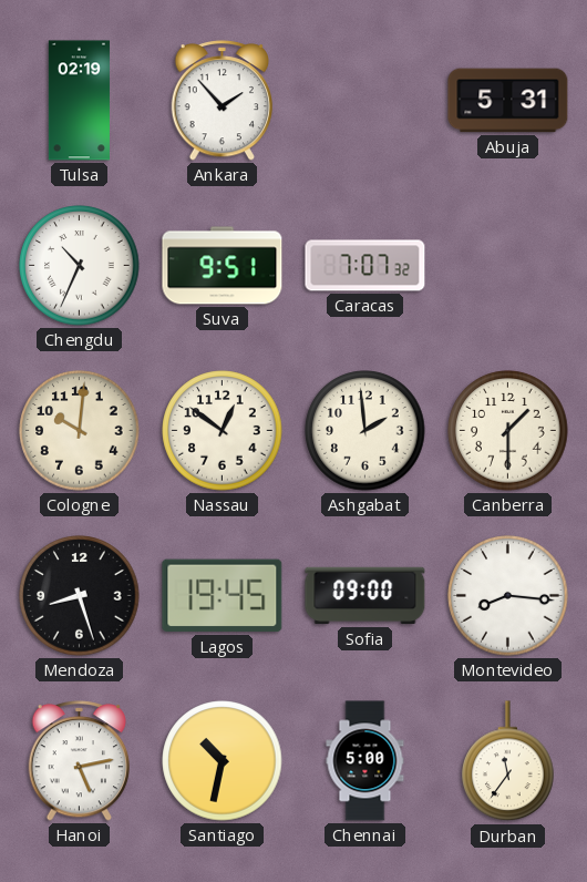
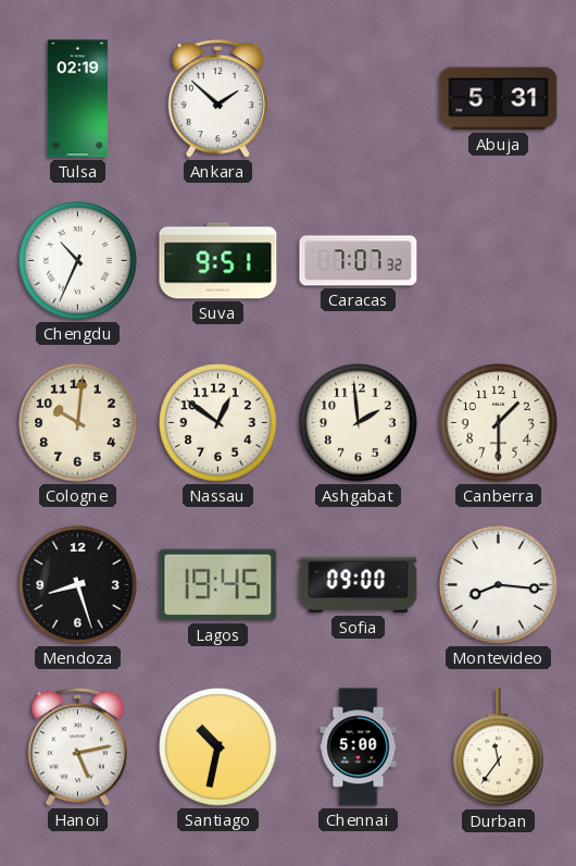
Ankara: 1:53 -> 1:52
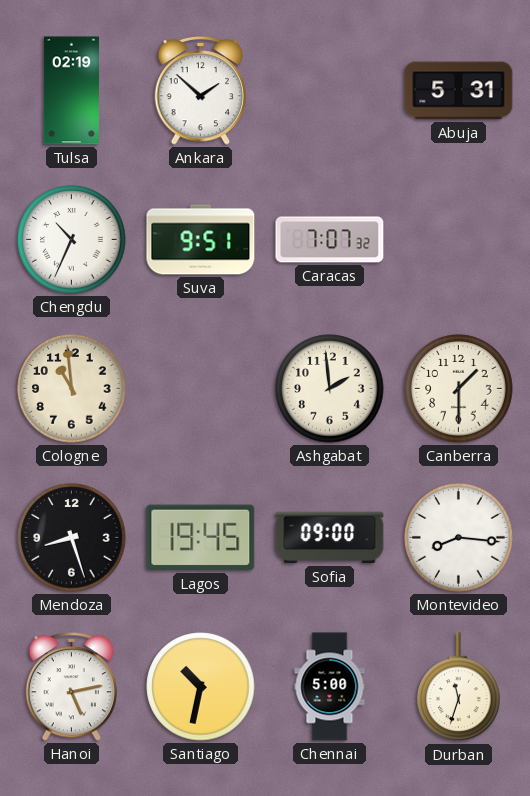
Cologne: 10:01 -> 10:59
Nassau: 12:51 -> none
Durban: 11:36 -> 11:33
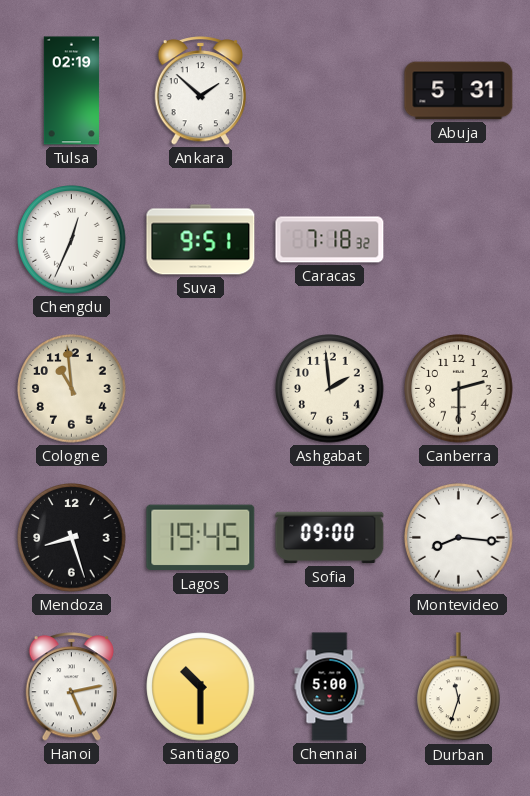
Chengdu: 10:34 -> 12:34
Caracas: 7:07 -> 7:18
Canberra: 1:30 -> 2:30
Santiago: 10:32 -> 10:30
